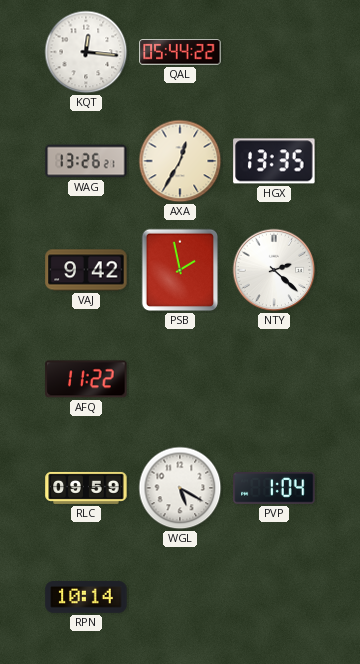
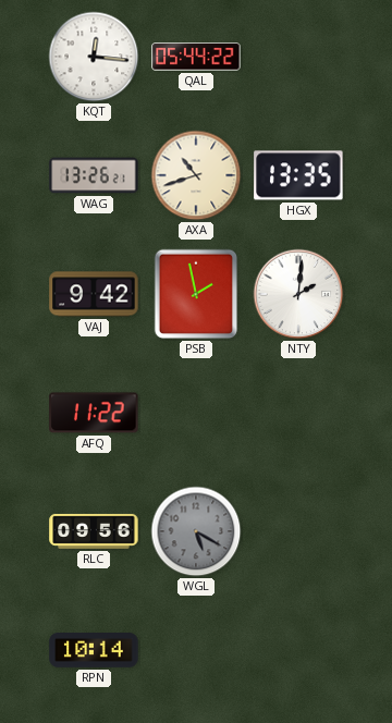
AXA: 12:35 -> 10:42
NTY: 2:22 -> 2:01
RLC: 09:59 -> 09:56
WGL dial: white -> grey
PVP: 1:04 -> none
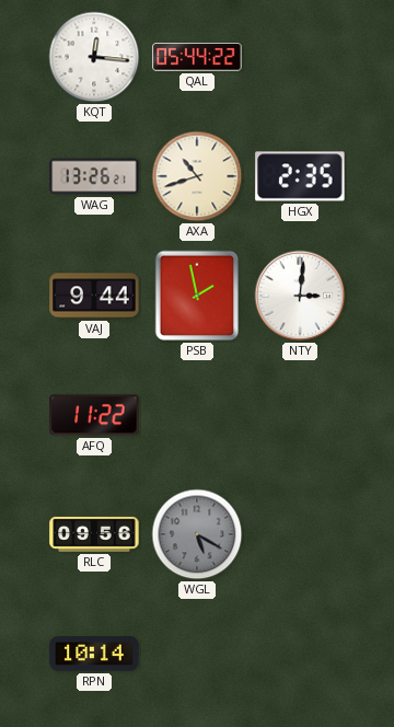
HGX: 13:35 -> 2:35
VAJ: 9:42 -> 9:44
NTY: 2:01 -> 3:01
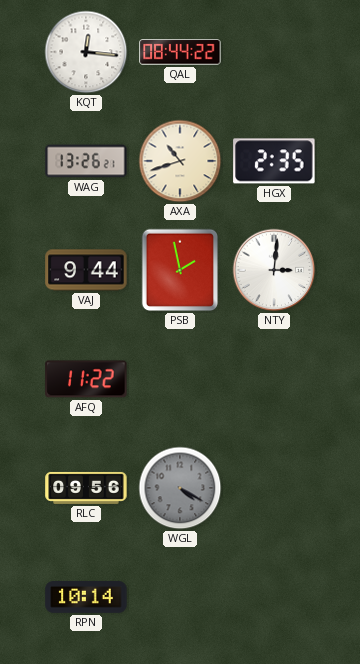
QAL: 05:44 -> 08:44
WGL: 5:20 -> 4:20
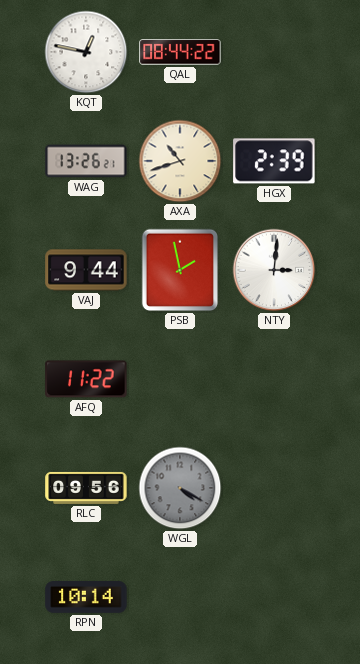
KQT: 12:16 -> 12:47
HGX: 2:35 -> 2:39
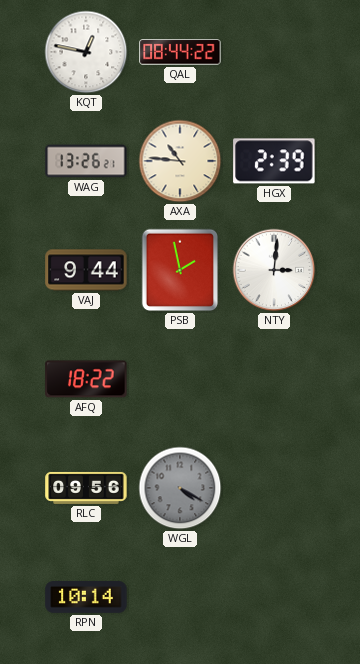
AXA: 10:42 -> 10:46
AFQ: 11:22 -> 18:22
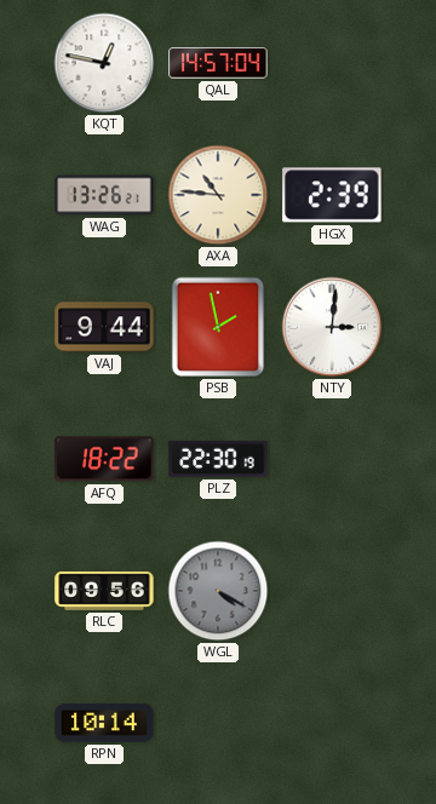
QAL: 08:44 -> 14:57
PLZ: none -> 22:30
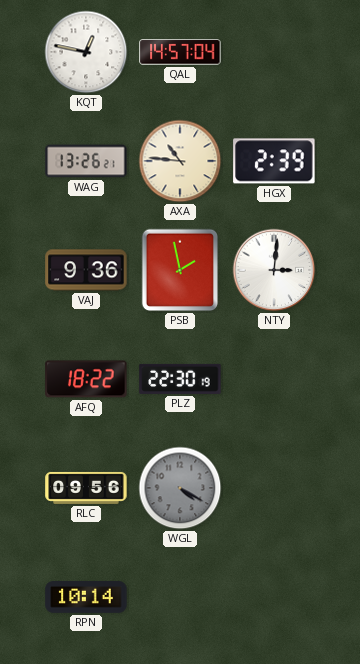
VAJ: 9:44 -> 9:36
